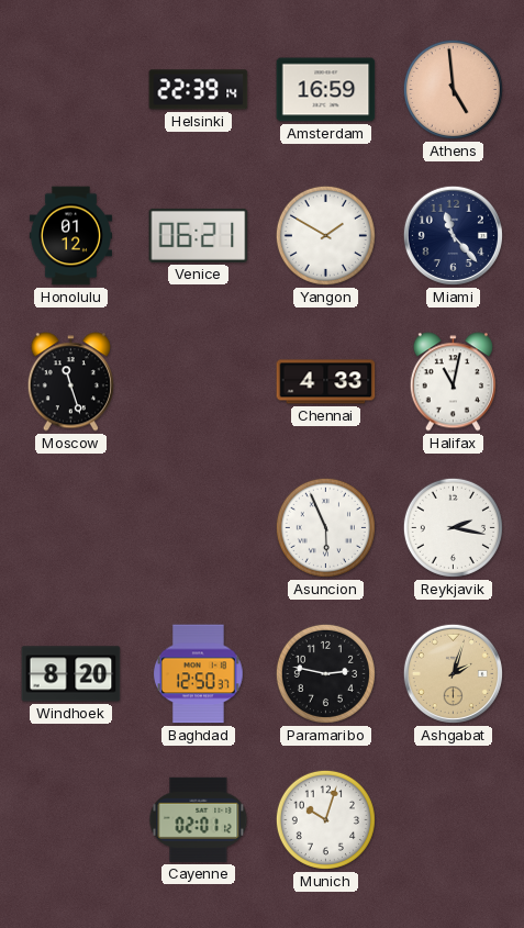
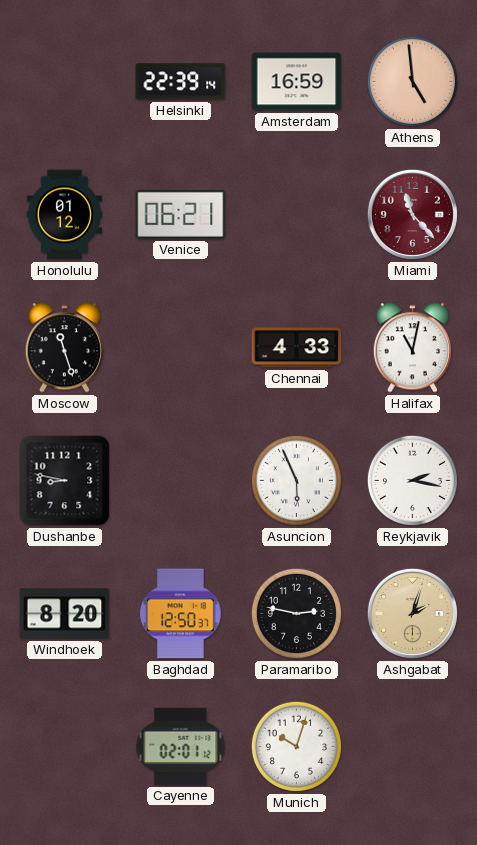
Yangon: 1:50 -> none
Miami dial: navy -> burgundy
Dushanbe: none -> 8:47
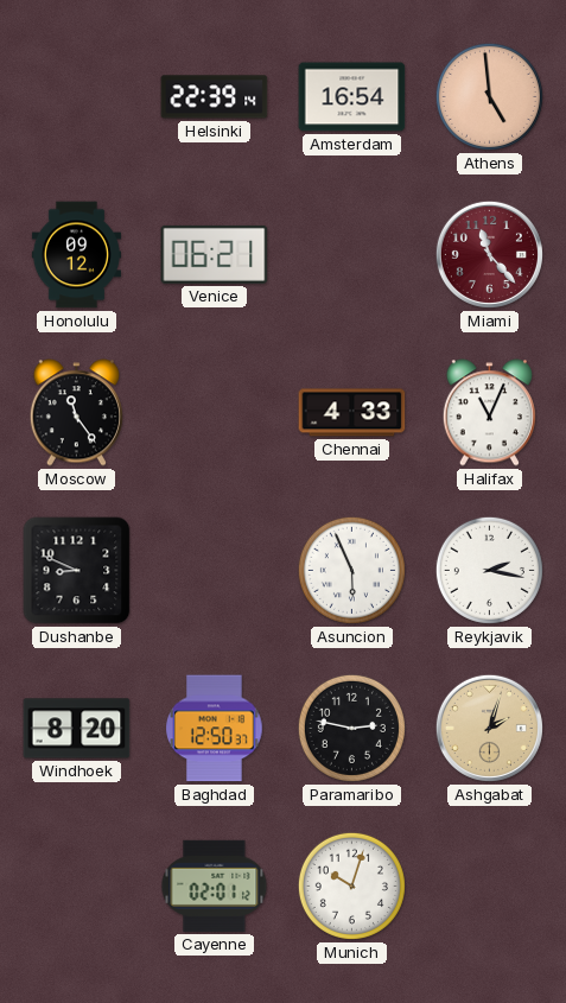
Amsterdam: 16:59 -> 16:54
Honolulu: 01:12 -> 09:12
Moscow: 11:27 -> 11:24
Halifax: 11:02 -> 11:04
Dushanbe: 8:47 -> 8:49
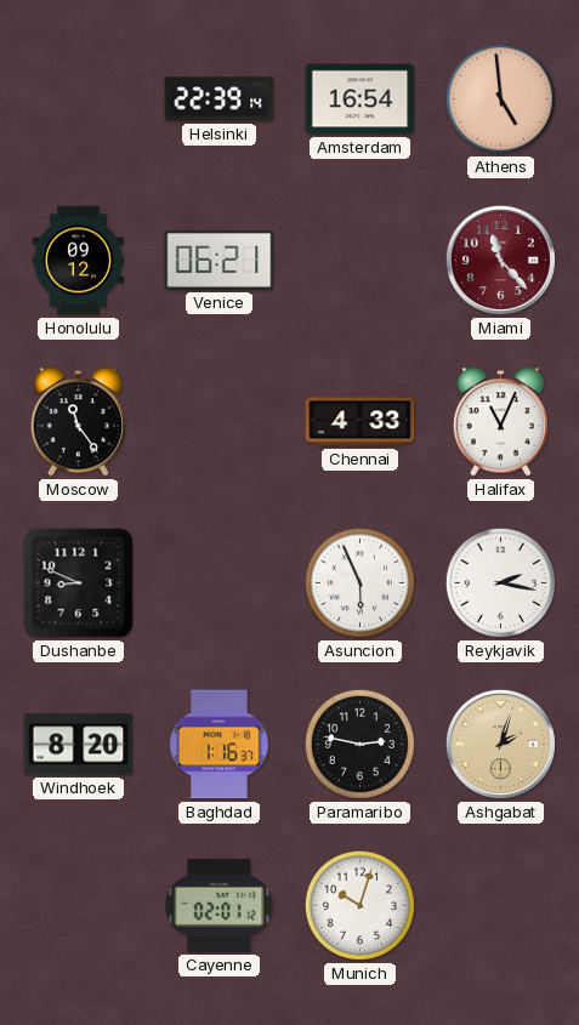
Baghdad: 12:50 -> 1:16
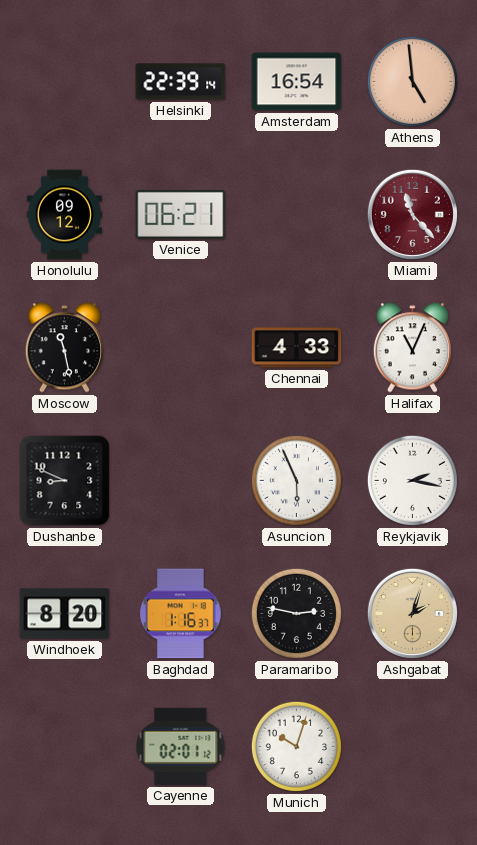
Moscow: 11:24 -> 11:28
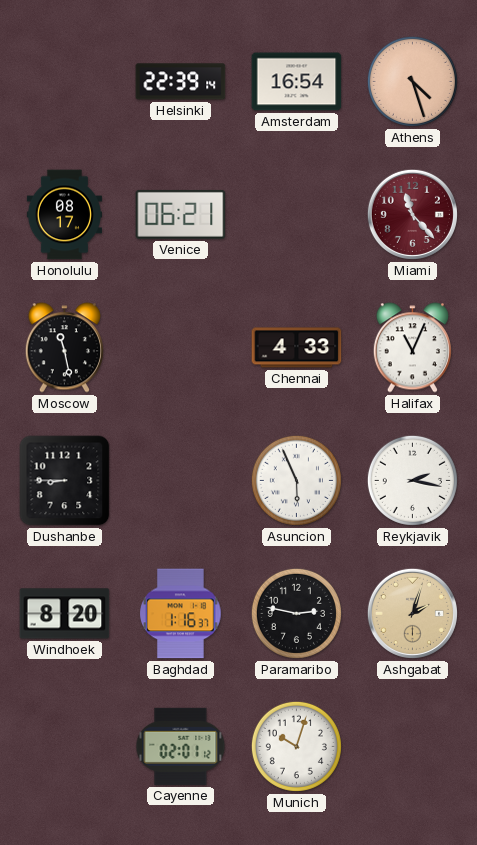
Athens: 4:59 -> 4:27
Honolulu: 09:12 -> 08:17
Dushanbe: 8:49 -> 8:45
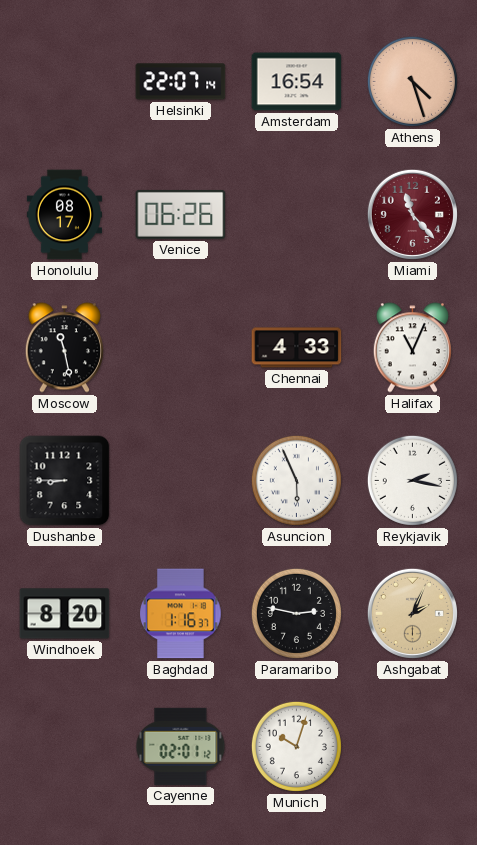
Helsinki: 22:39 -> 22:07
Venice: 06:21 -> 06:26
Ashgabat: 2:03 -> 2:04
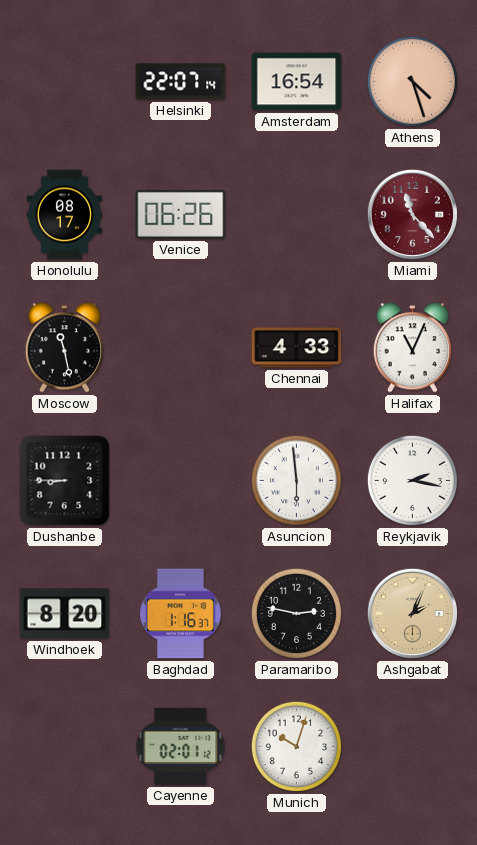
Asuncion: 5:56 -> 5:59
